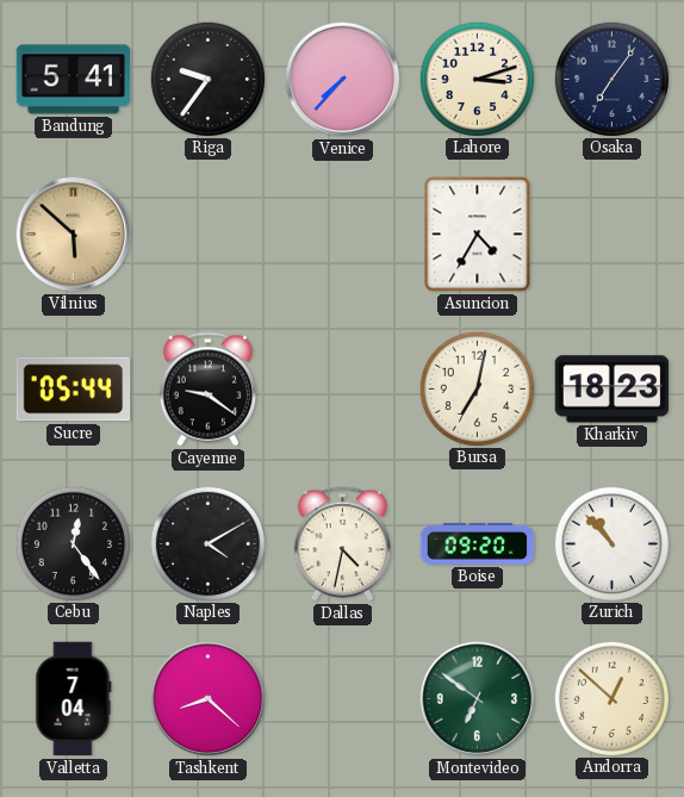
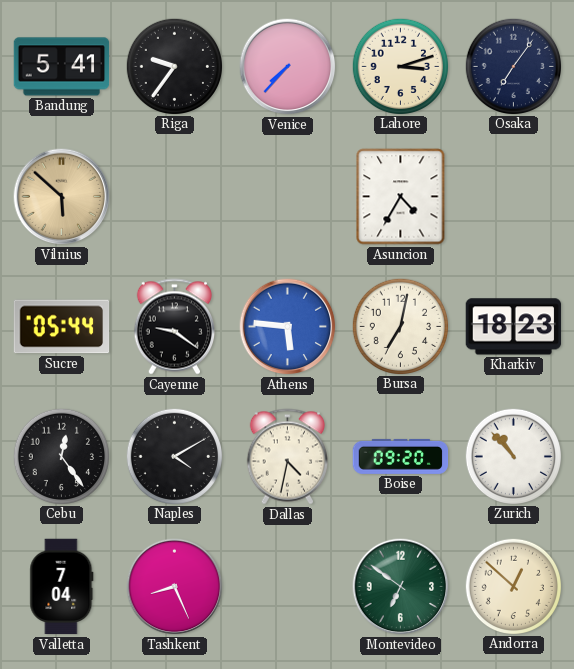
Athens: none -> 5:46
Tashkent: 8:22 -> 8:26
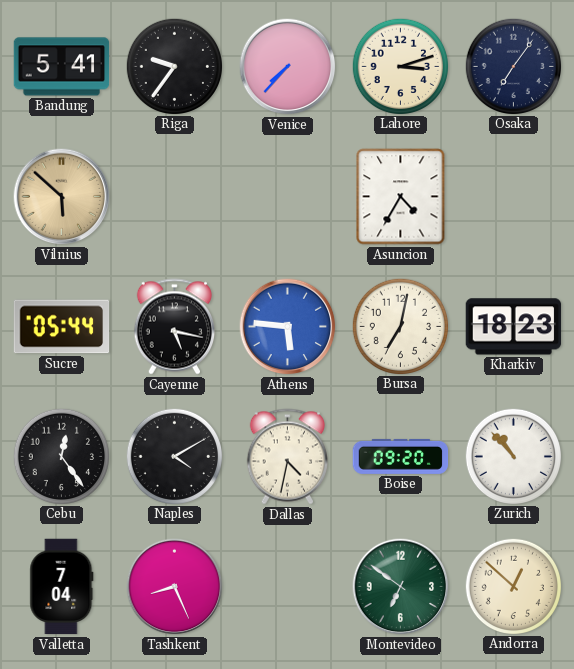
Cayenne: 9:21 -> 5:17
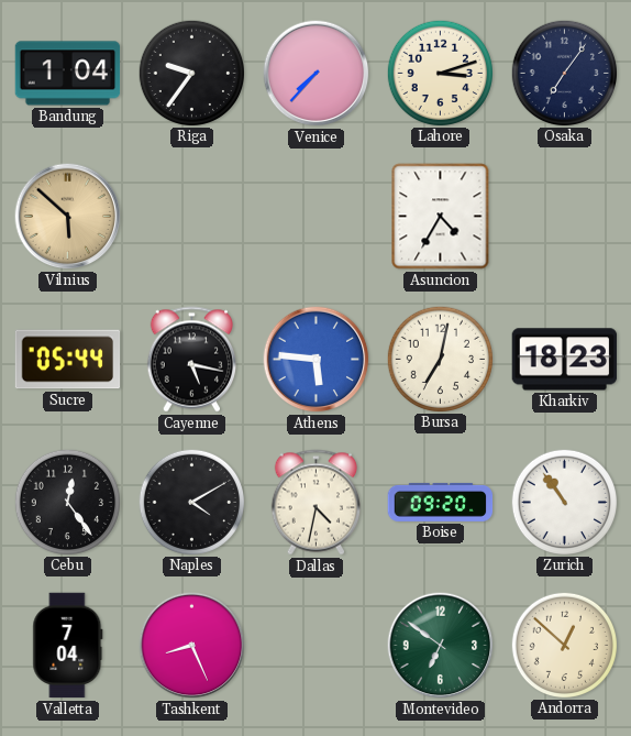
Bandung: 5:41 -> 1:04
Zurich: 10:53 -> 10:54
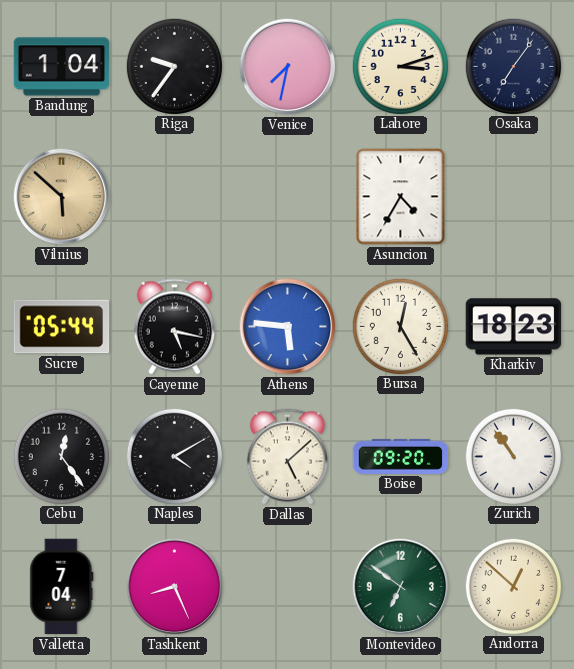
Venice: 7:37 -> 7:32
Bursa: 7:02 -> 12:25
Dallas: 4:32 -> 5:08
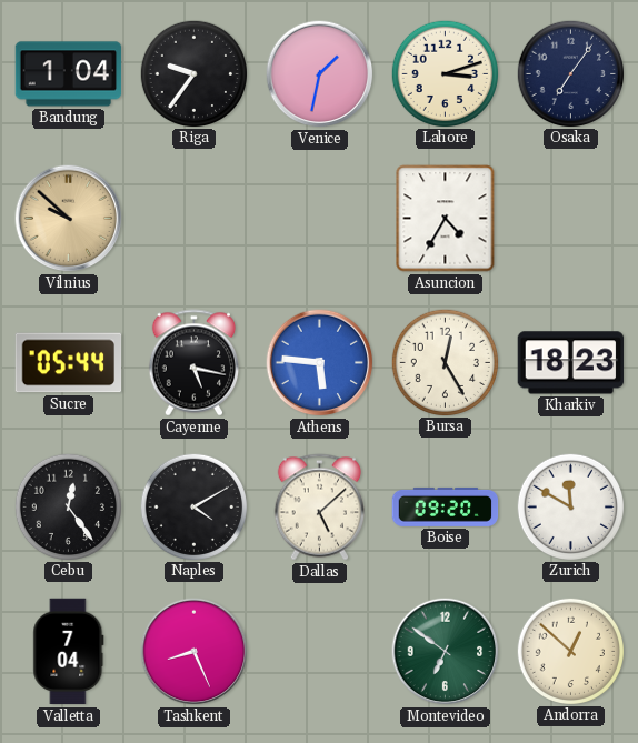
Venice: 7:32 -> 1:32
Vilnius: 5:52 -> 9:52
Zurich: 10:54 -> 11:50
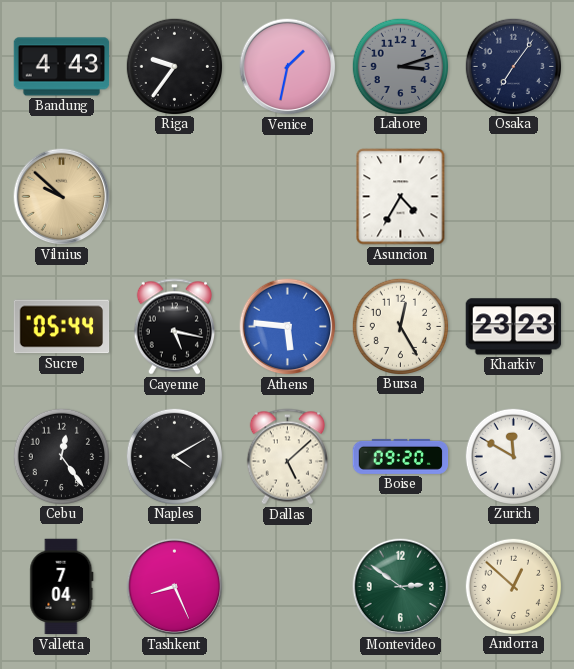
Bandung: 1:04 -> 4:43
Lahore dial: cream -> grey
Kharkiv: 18:23 -> 23:23
Montevideo: 6:51 -> 2:51
